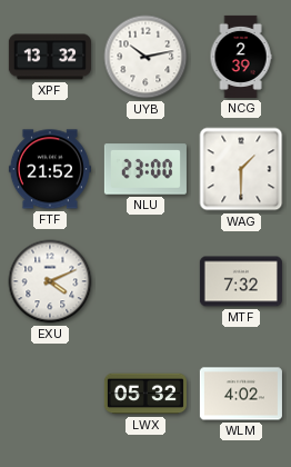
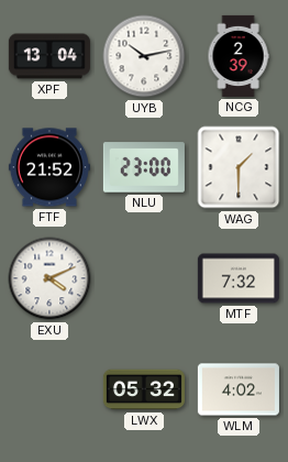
XPF: 13:32 -> 13:04
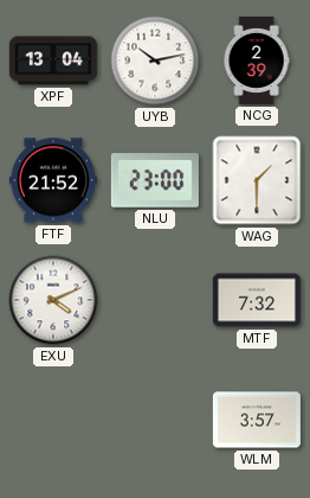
LWX: 05:32 -> none
WLM: 4:02 -> 3:57
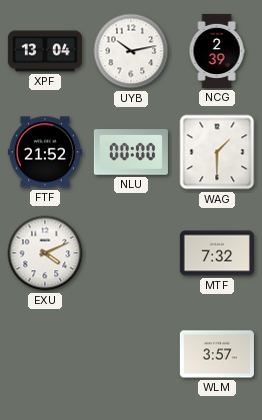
NLU: 23:00 -> 00:00
